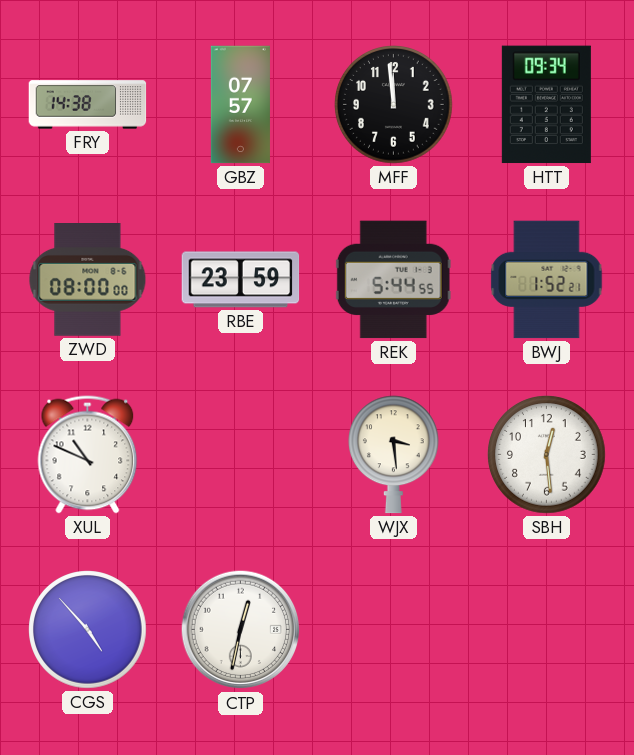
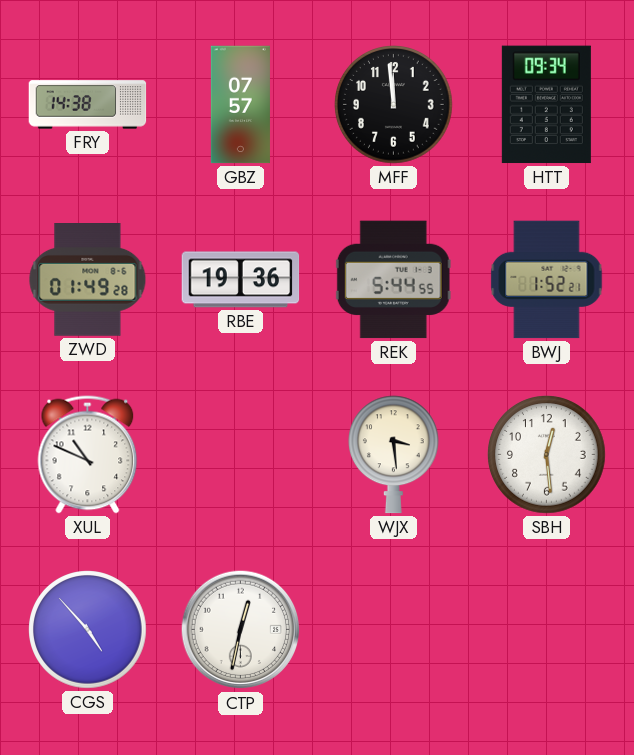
ZWD: 08:00 -> 01:49
RBE: 23:59 -> 19:36
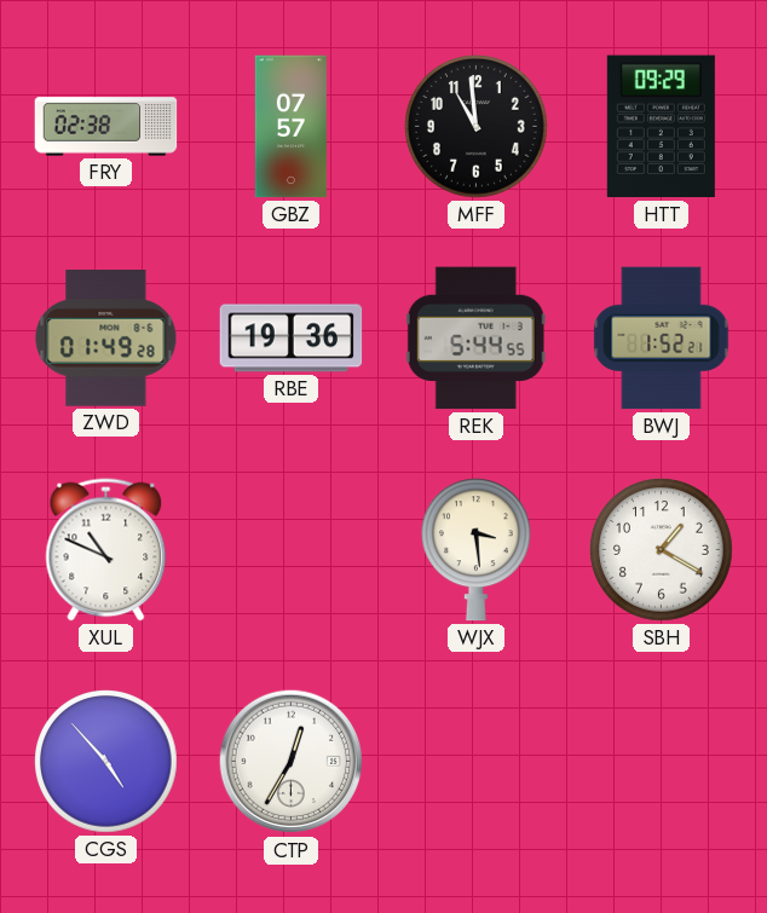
FRY: 14:38 -> 02:38
MFF: 11:59 -> 10:59
HTT: 09:34 -> 09:29
SBH: 12:29 -> 1:20
CTP: 12:32 -> 12:35
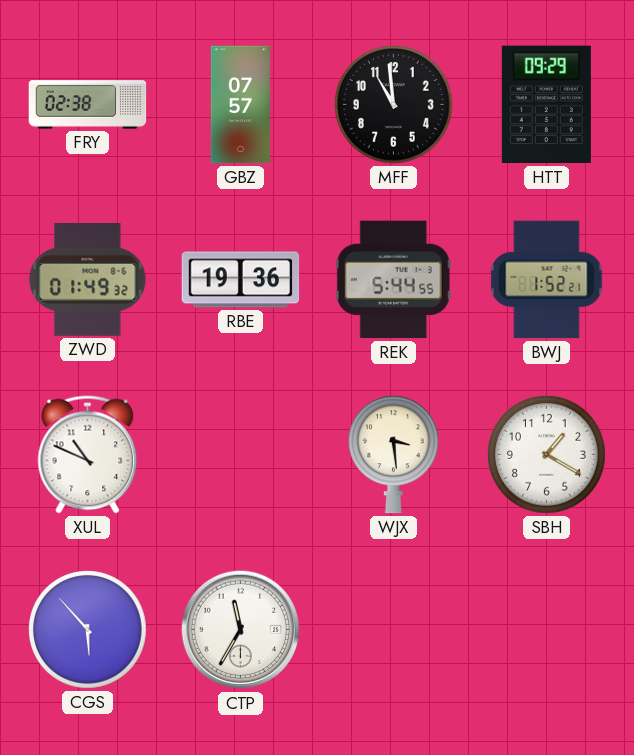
ZWD: 01:49:28 -> 01:49:32
CGS: 4:53 -> 5:53
CTP: 12:35 -> 11:35
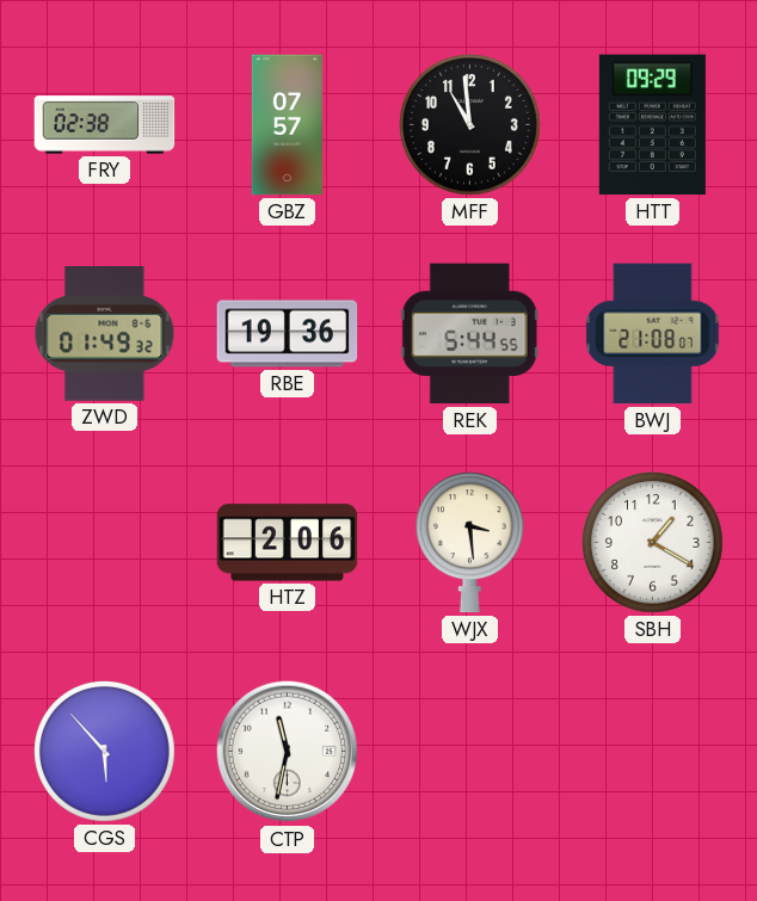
BWJ: 1:52 -> 21:08
XUL: 10:49 -> none
HTZ: none -> 2:06
CTP: 11:35 -> 11:32
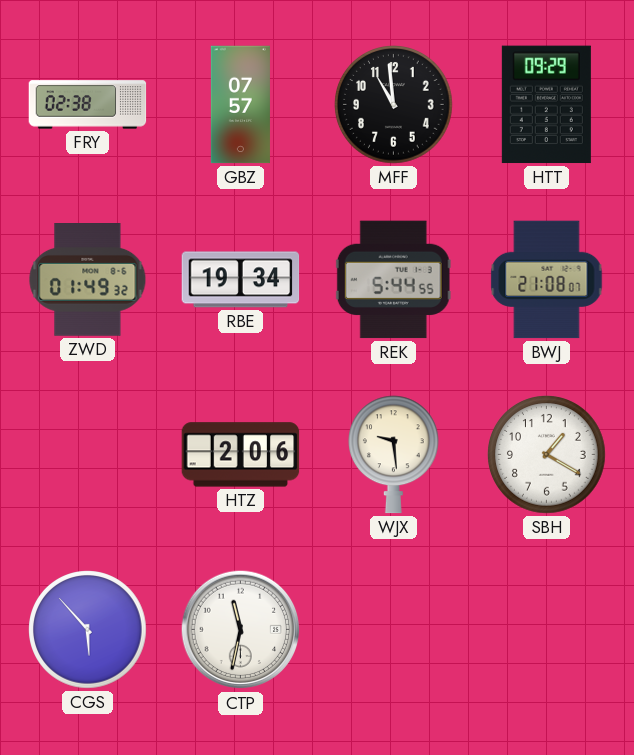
RBE: 19:36 -> 19:34
WJX: 3:29 -> 9:29
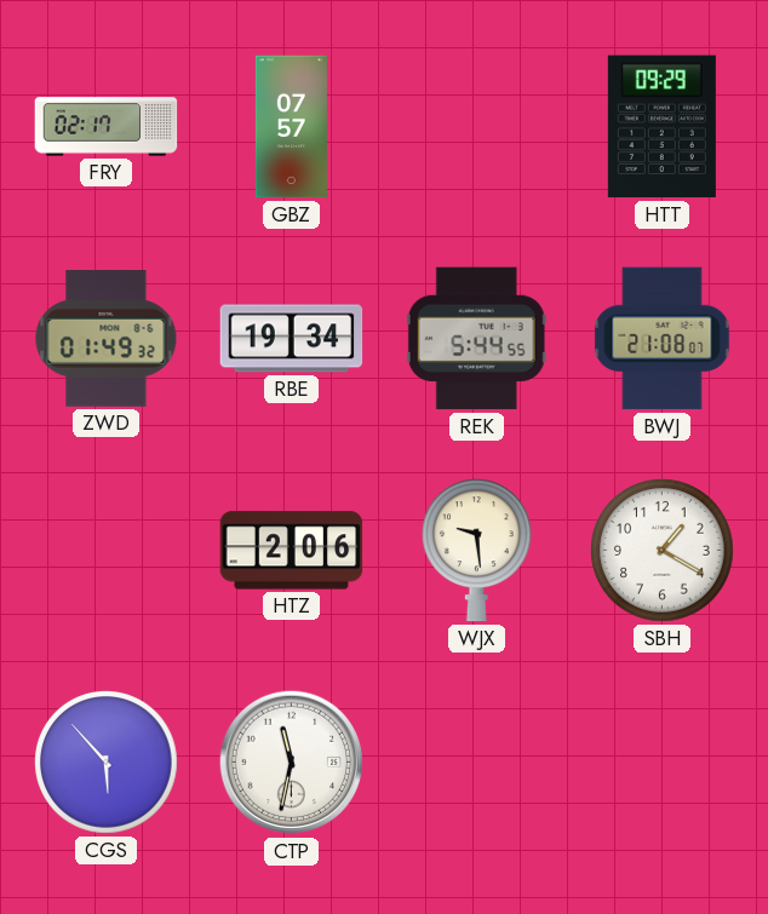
FRY: 02:38 -> 02:17
MFF: 10:59 -> none
